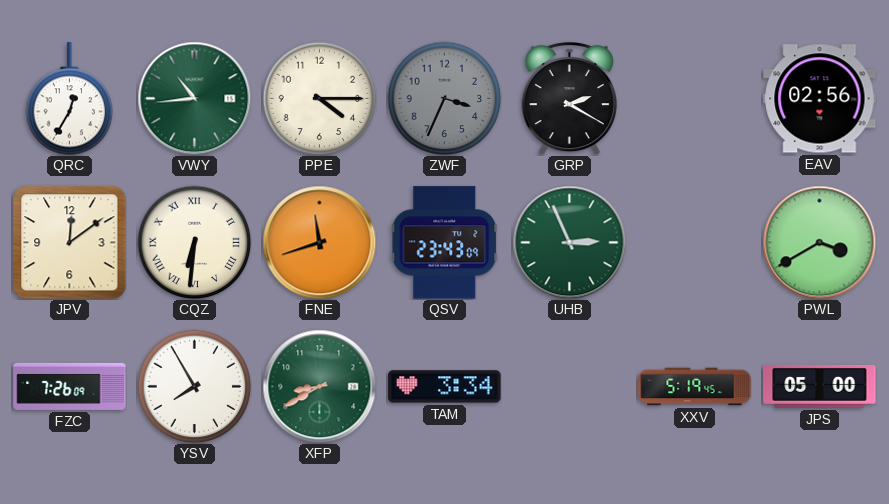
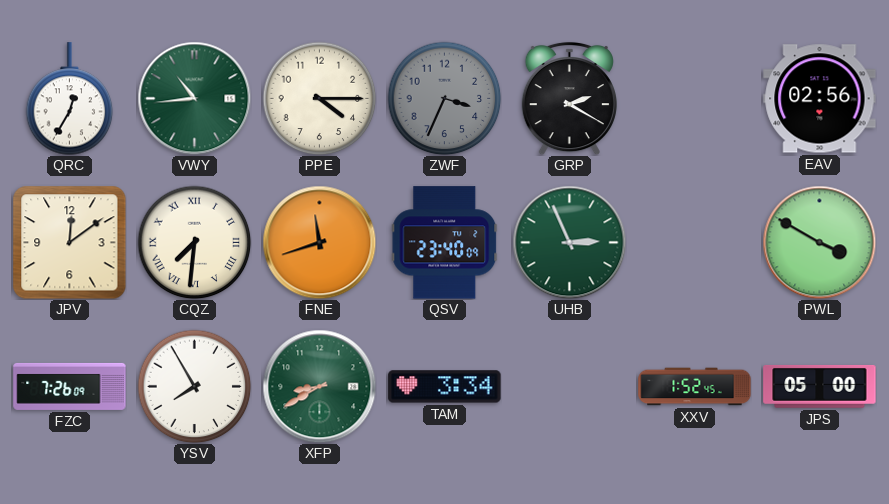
CQZ: 6:31 -> 7:31
QSV: 23:43 -> 23:40
PWL: 3:40 -> 3:50
XXV: 5:19 -> 1:52
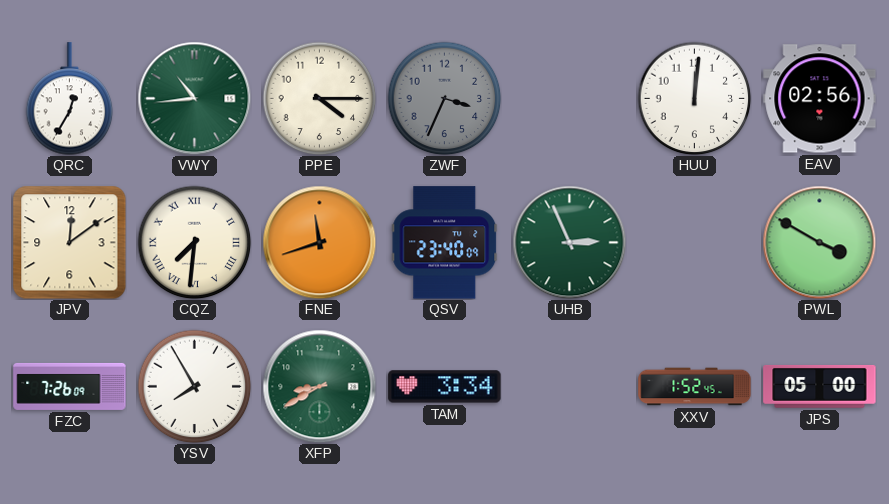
GRP: 2:20 -> none
HUU: none -> 12:01
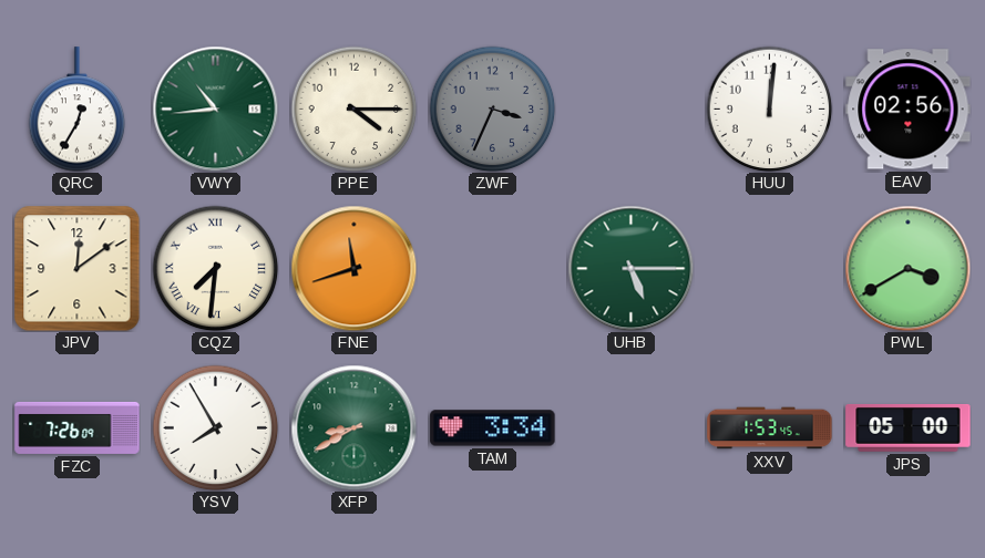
QSV: 23:40 -> none
UHB: 2:56 -> 5:15
PWL: 3:50 -> 3:40
XXV: 1:52 -> 1:53
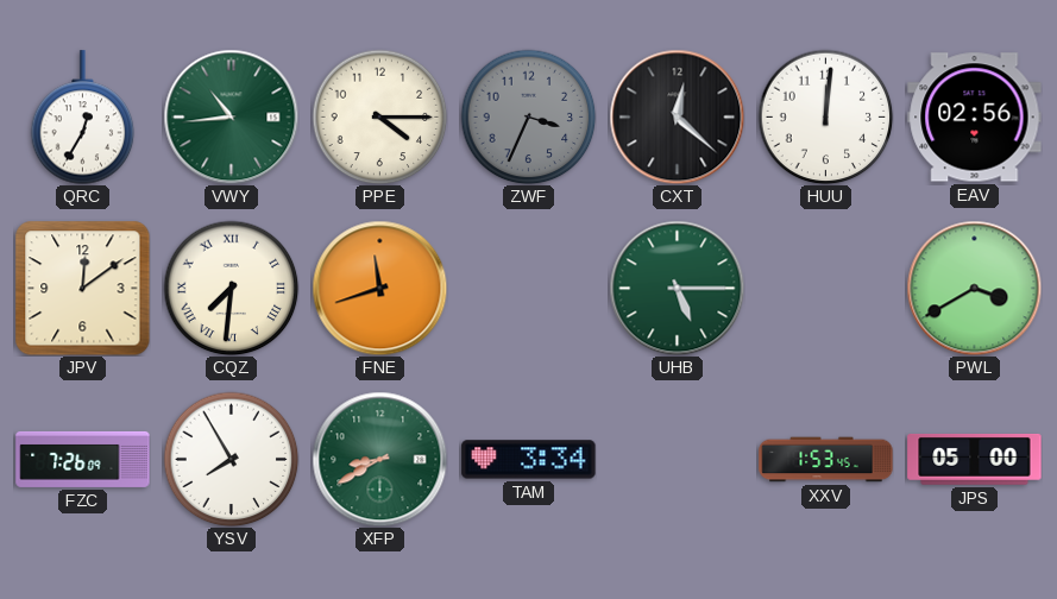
CXT: none -> 12:22
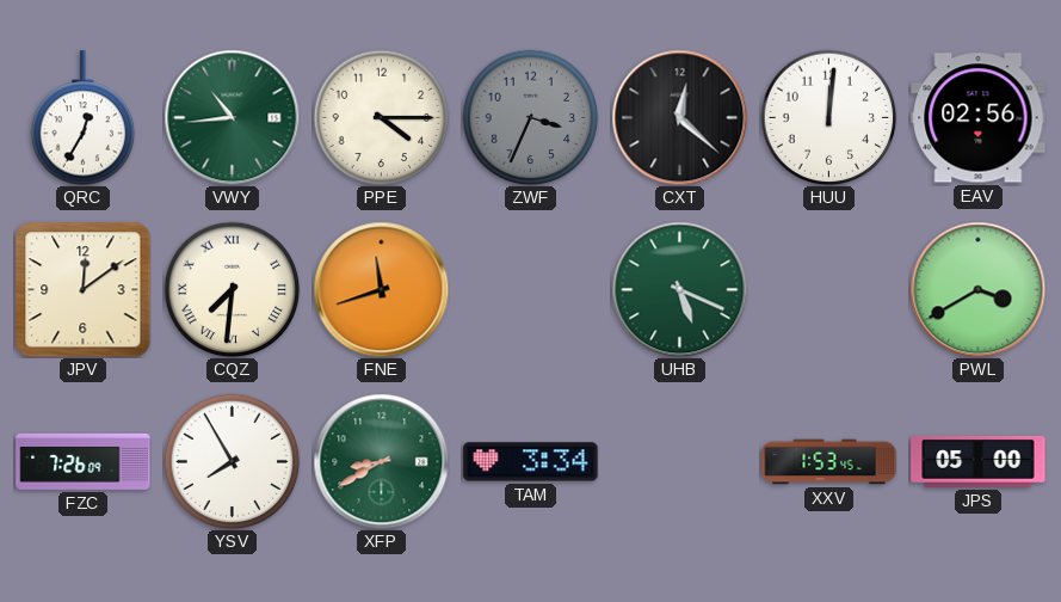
UHB: 5:15 -> 5:19
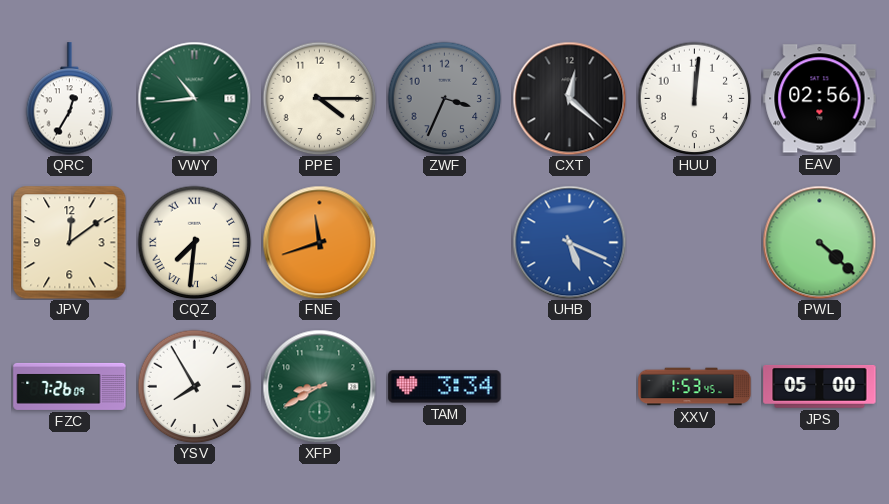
UHB dial: green -> blue
PWL: 3:40 -> 4:22
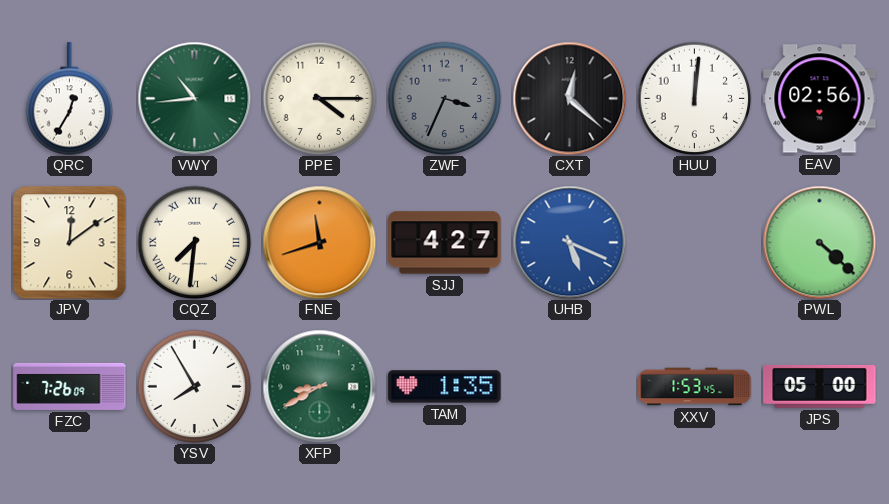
SJJ: none -> 4:27
TAM: 3:34 -> 1:35
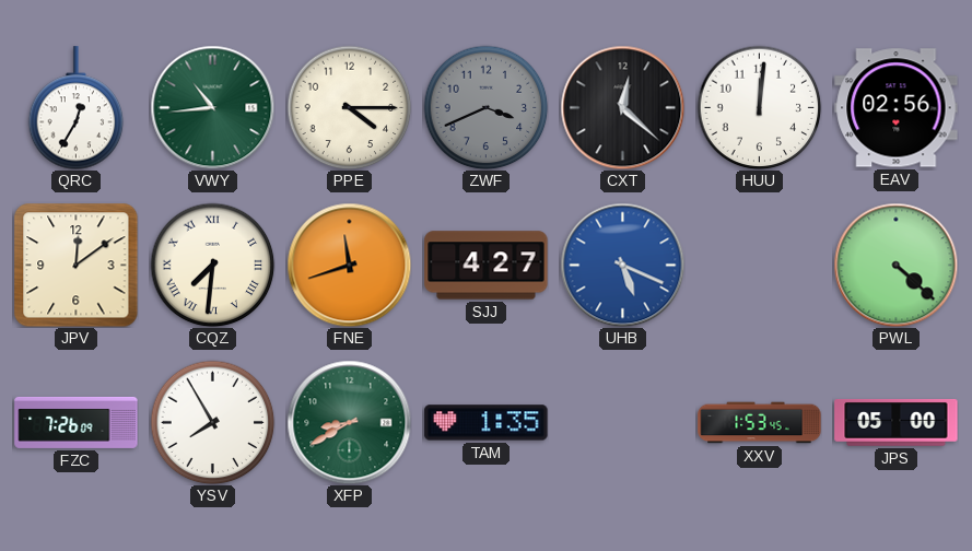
ZWF: 3:34 -> 3:41
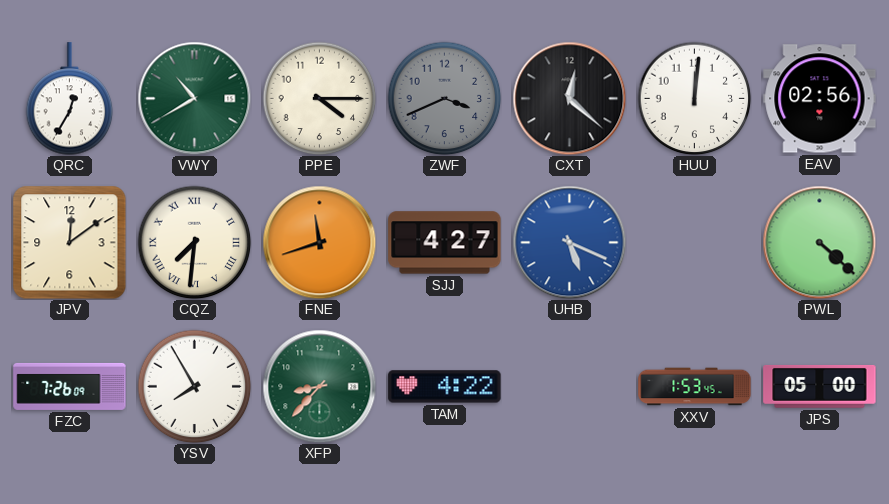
VWY: 10:44 -> 10:40
XFP: 8:40 -> 8:37
TAM: 1:35 -> 4:22
